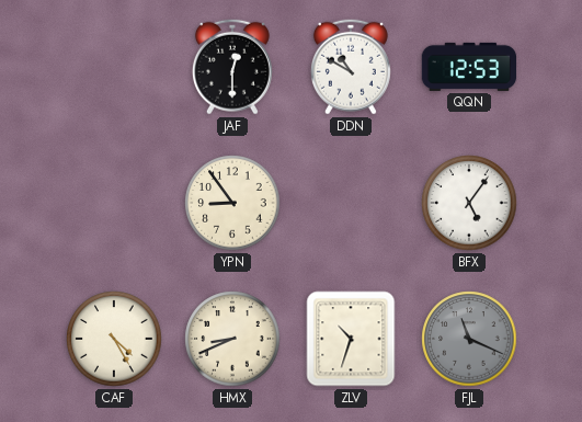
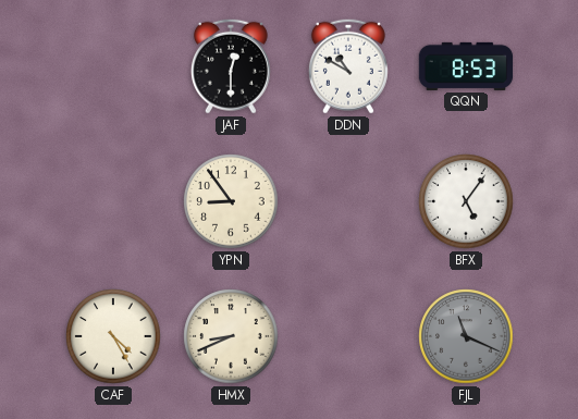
QQN: 12:53 -> 8:53
ZLV: 10:33 -> none
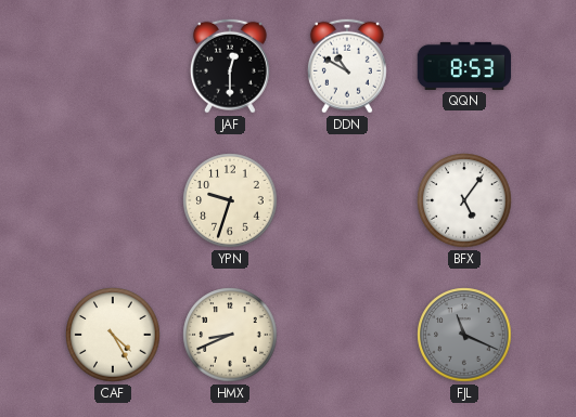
YPN: 8:54 -> 9:33
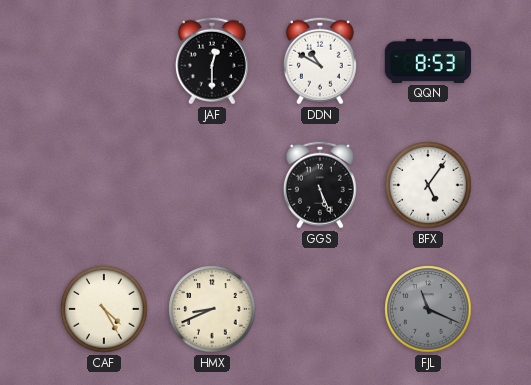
YPN: 9:33 -> none
GGS: none -> 5:26
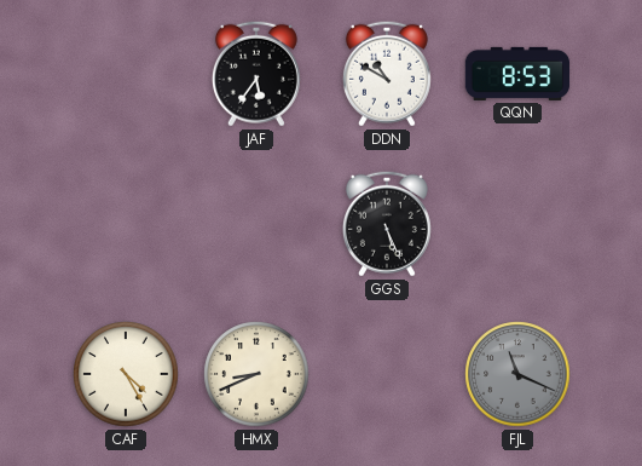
JAF: 12:30 -> 5:36
BFX: 5:06 -> none
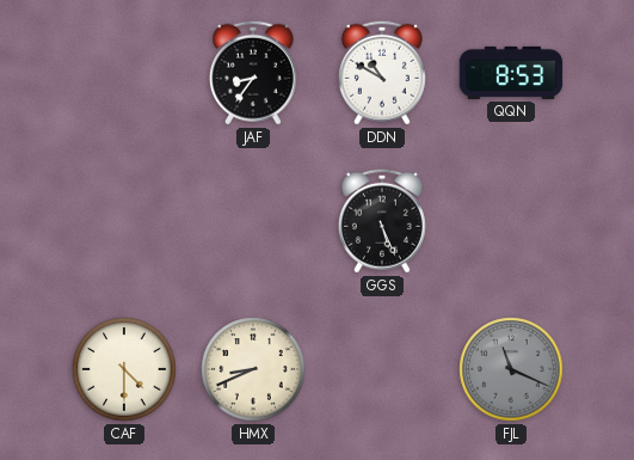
JAF: 5:36 -> 8:36
CAF: 4:25 -> 4:30
